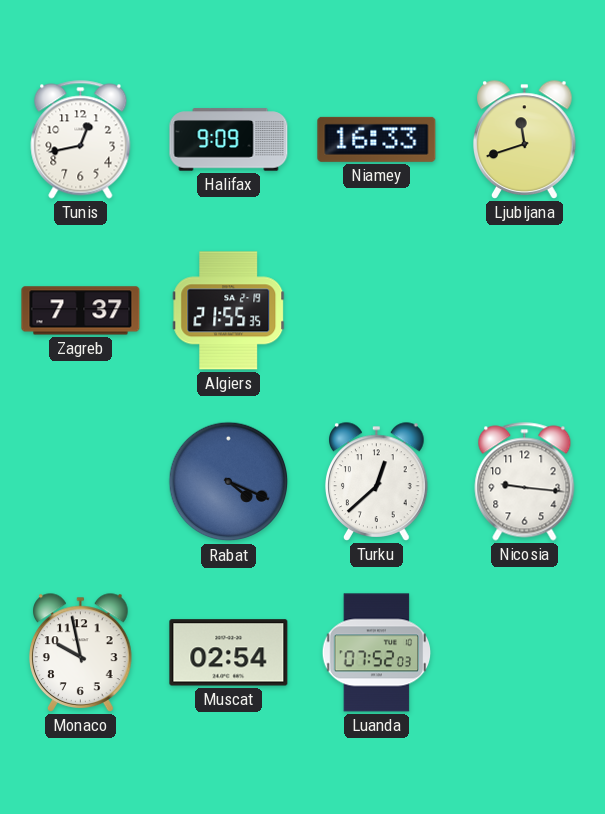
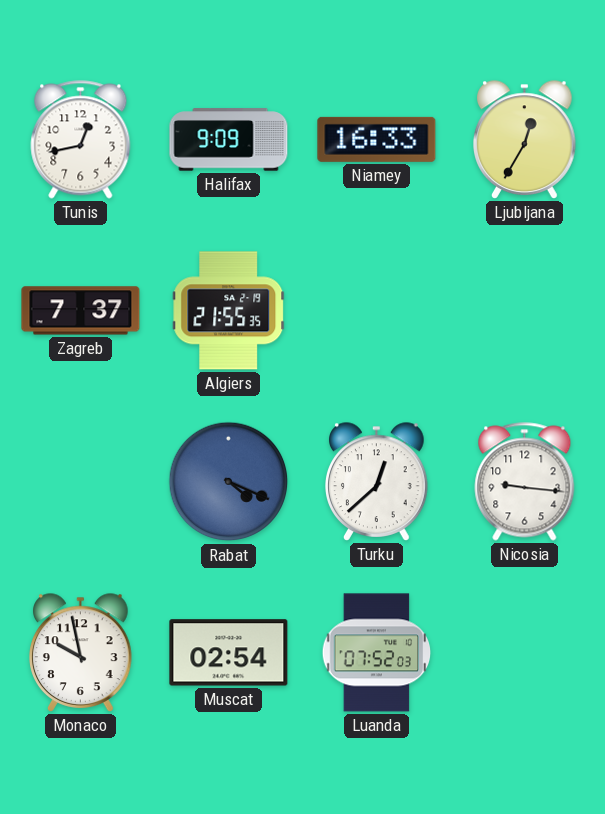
Ljubljana: 11:42 -> 12:35
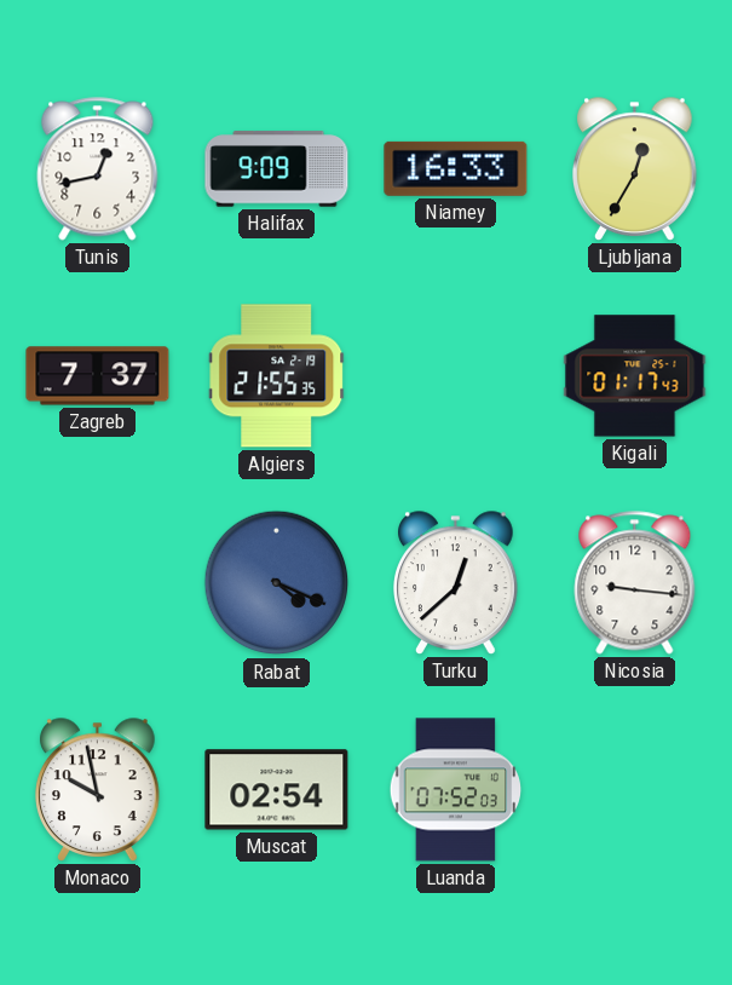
Kigali: none -> 01:17
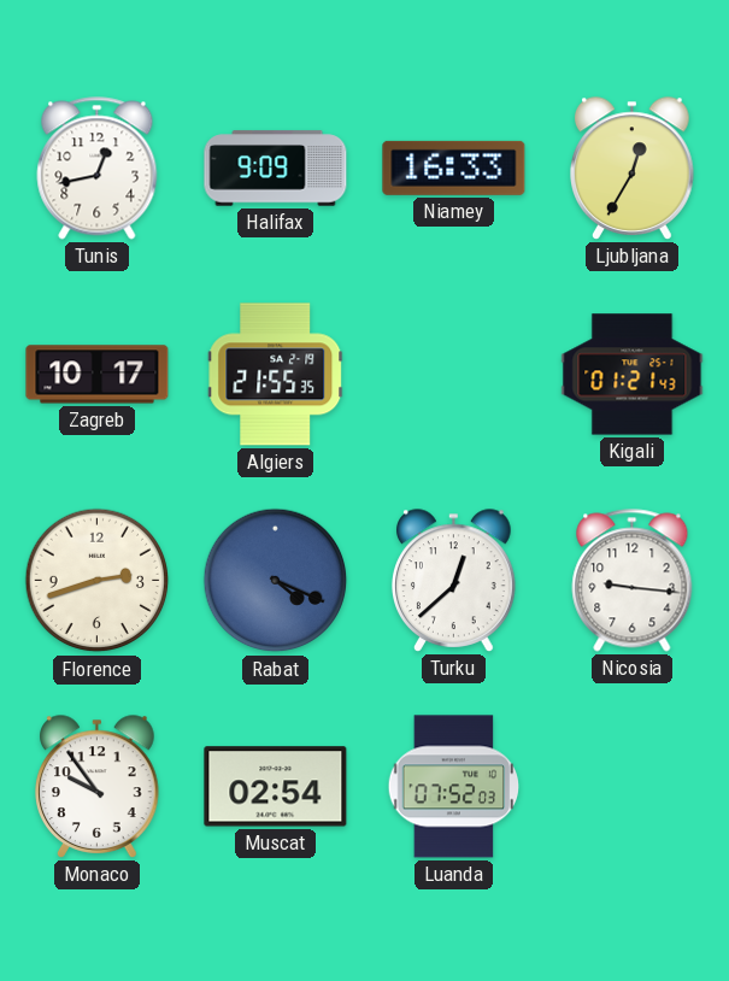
Zagreb: 7:37 -> 10:17
Kigali: 01:17 -> 01:21
Florence: none -> 2:42
Monaco: 9:58 -> 9:54
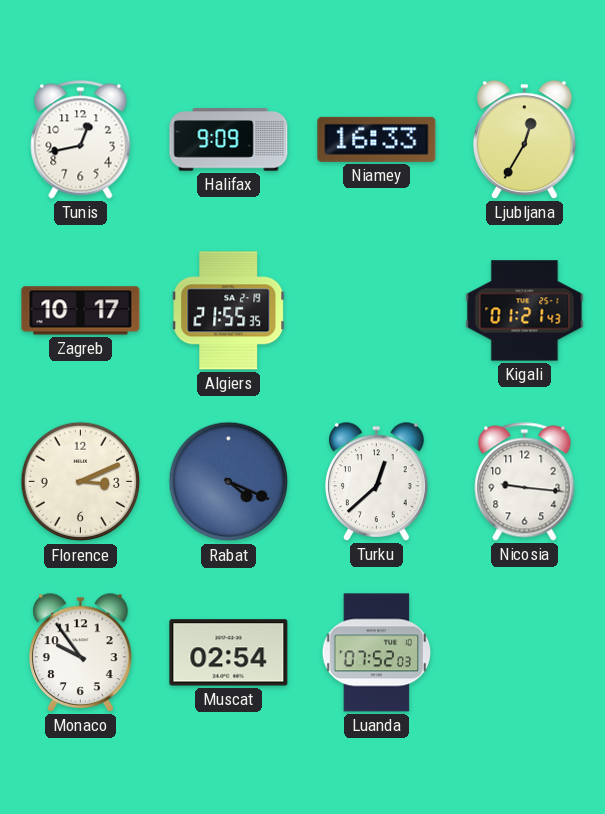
Florence: 2:42 -> 3:11
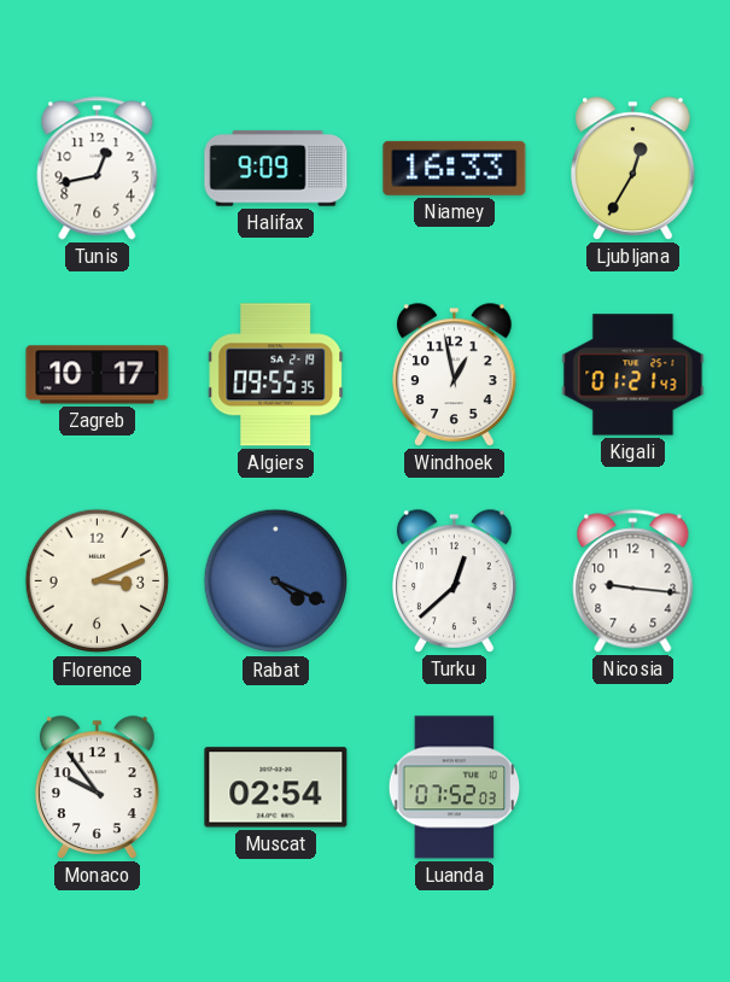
Algiers: 21:55 -> 09:55
Windhoek: none -> 12:58
